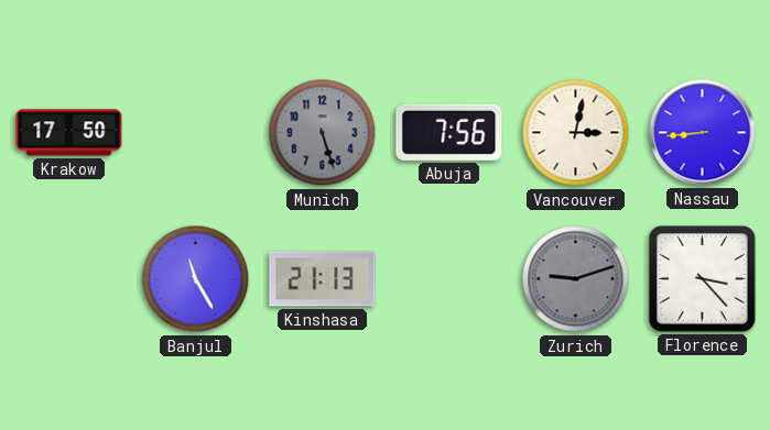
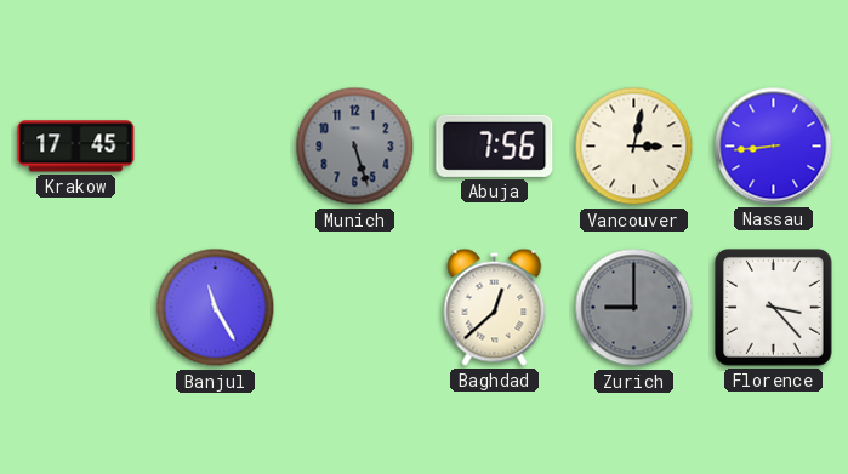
Krakow: 17:50 -> 17:45
Kinshasa: 21:13 -> none
Baghdad: none -> 12:38
Zurich: 9:12 -> 9:00
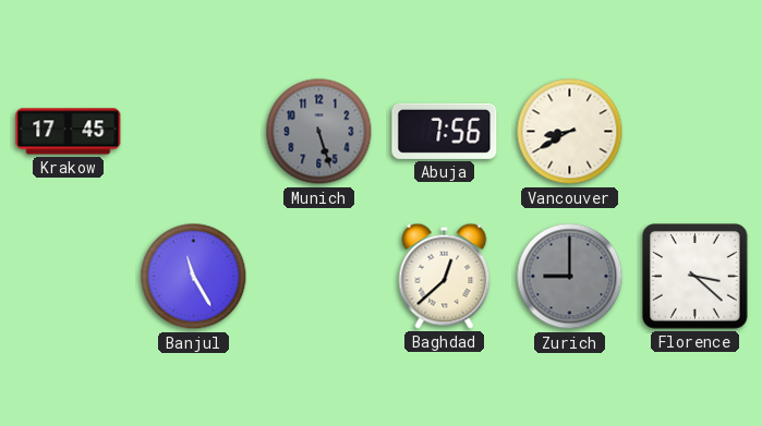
Vancouver: 3:02 -> 8:40
Nassau: 8:44 -> none
Florence: 3:23 -> 3:22
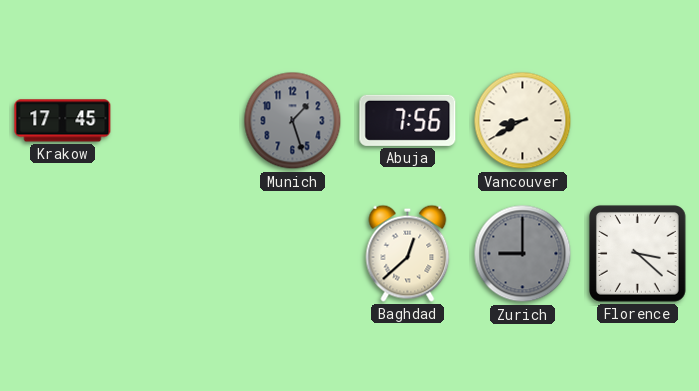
Munich: 5:27 -> 1:27
Banjul: 11:25 -> none
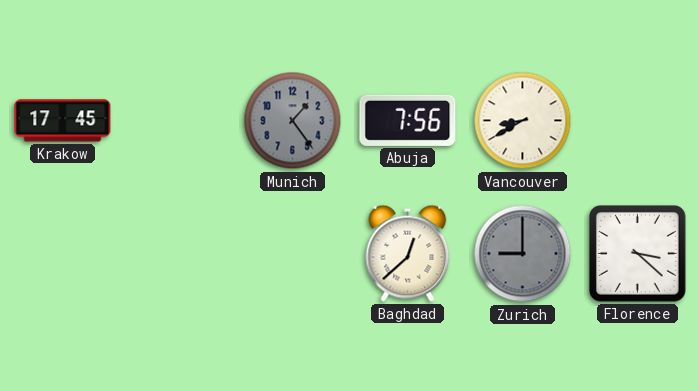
Munich: 1:27 -> 1:24
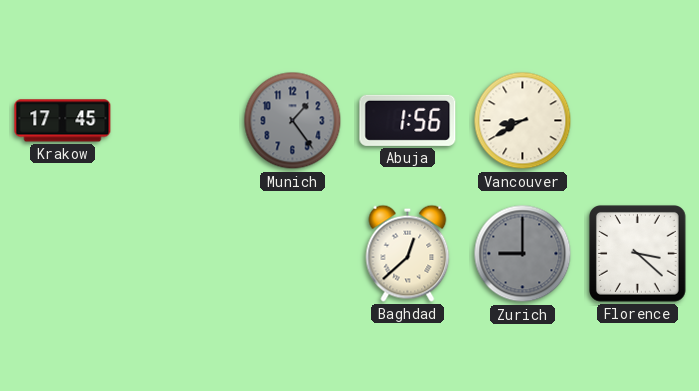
Abuja: 7:56 -> 1:56
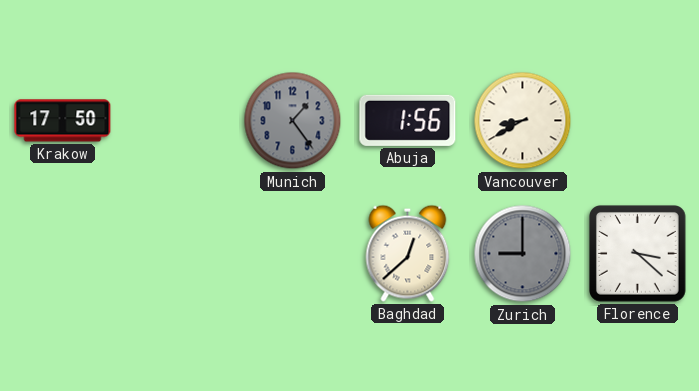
Krakow: 17:45 -> 17:50
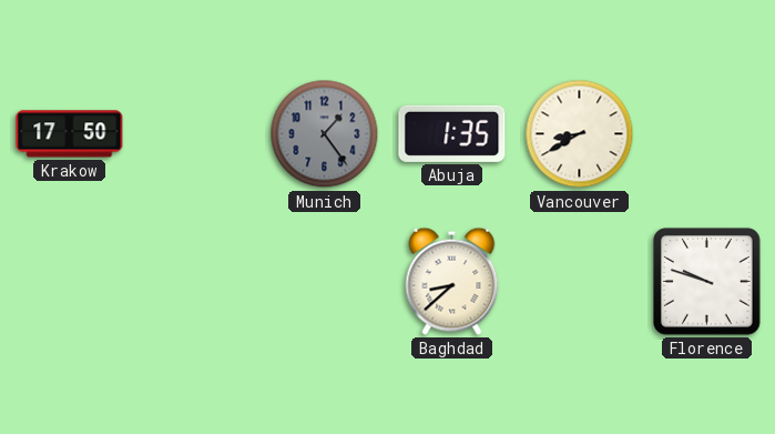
Abuja: 1:56 -> 1:35
Baghdad: 12:38 -> 8:38
Zurich: 9:00 -> none
Florence: 3:22 -> 9:48
